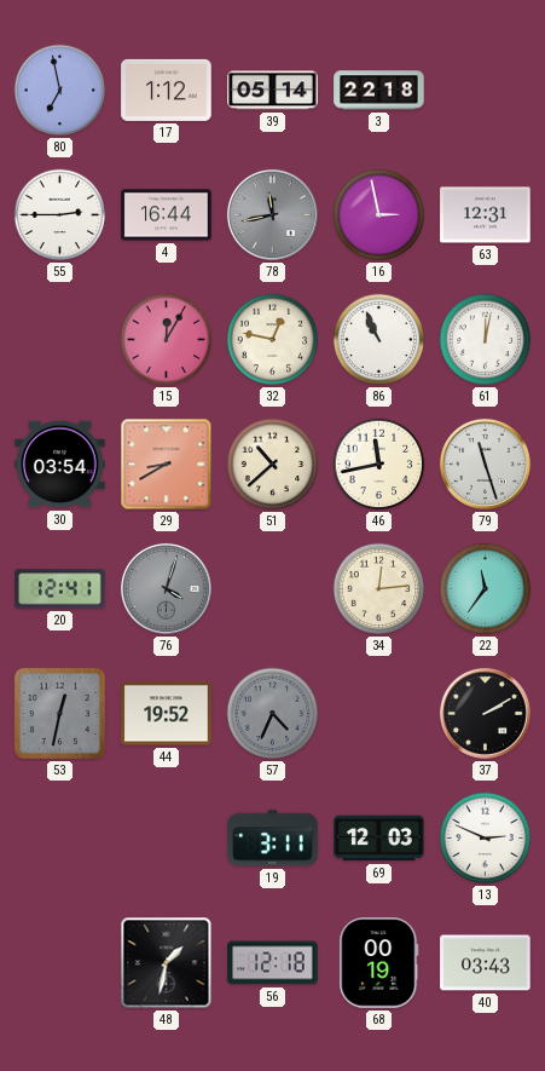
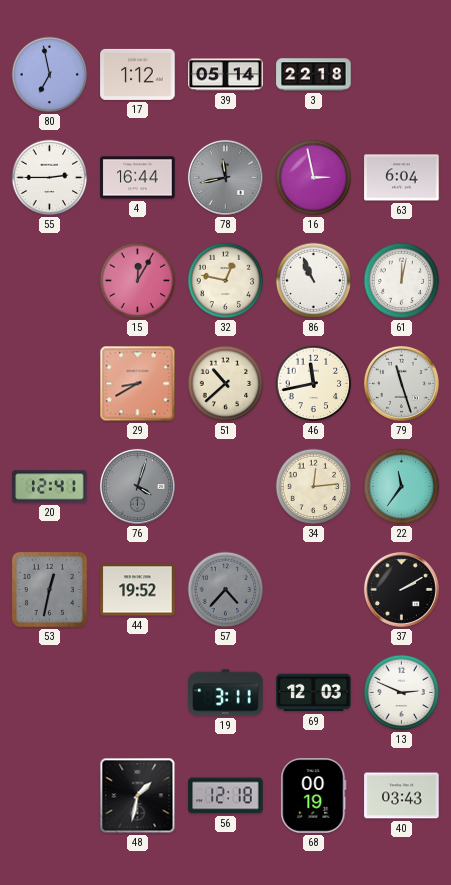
63: 12:31 -> 6:04
30: 03:54 -> none
57: 4:34 -> 4:37
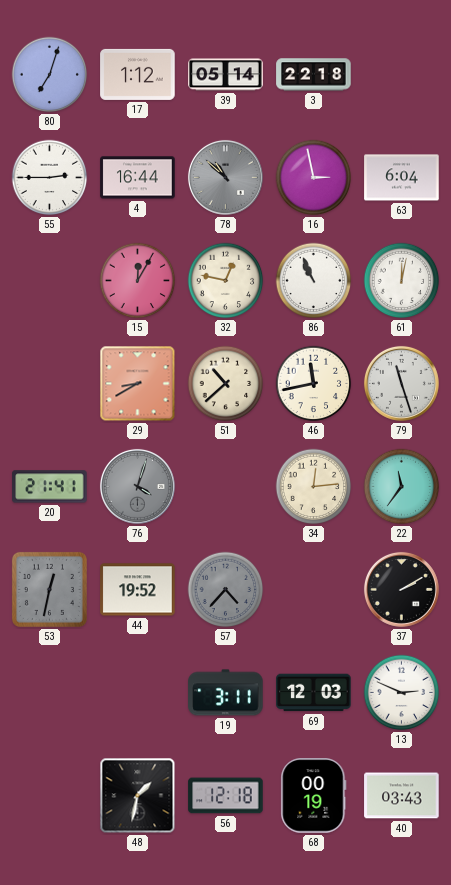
80: 6:58 -> 7:03
78: 11:43 -> 10:52
20: 12:41 -> 21:41
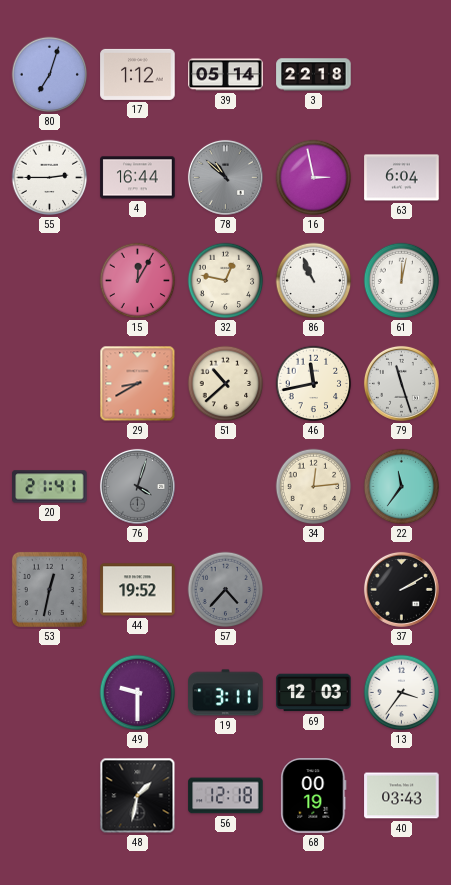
49: none -> 9:30
13: 2:49 -> 3:36
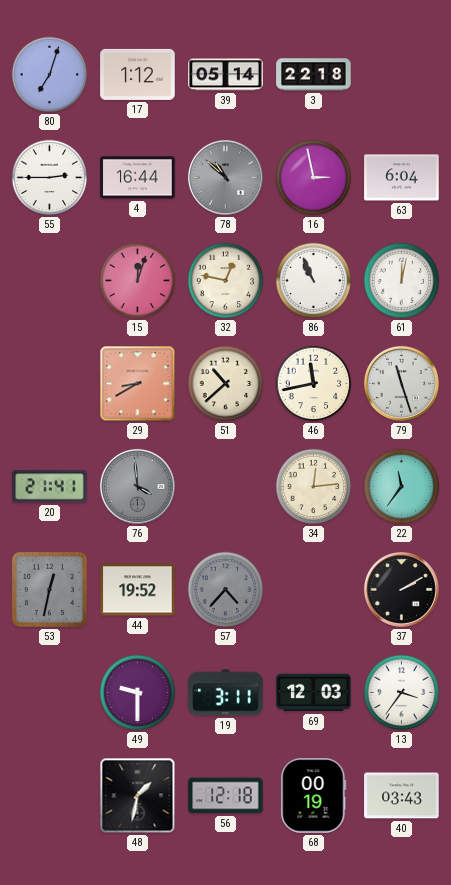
15: 12:05 -> 12:03
76: 4:03 -> 3:59
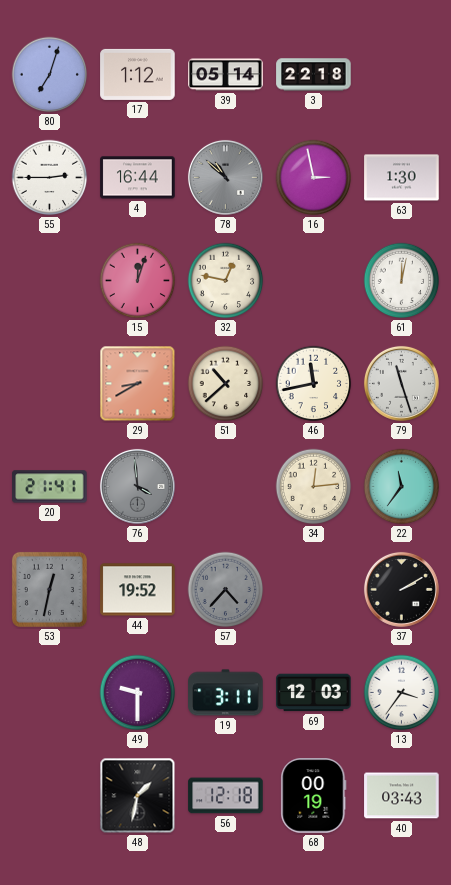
63: 6:04 -> 1:30
86: 10:56 -> none
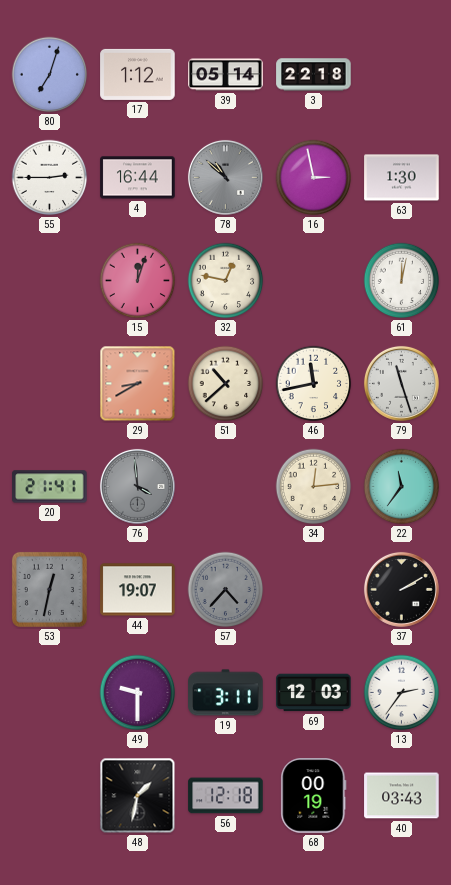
44: 19:52 -> 19:07
13: 3:36 -> 2:36
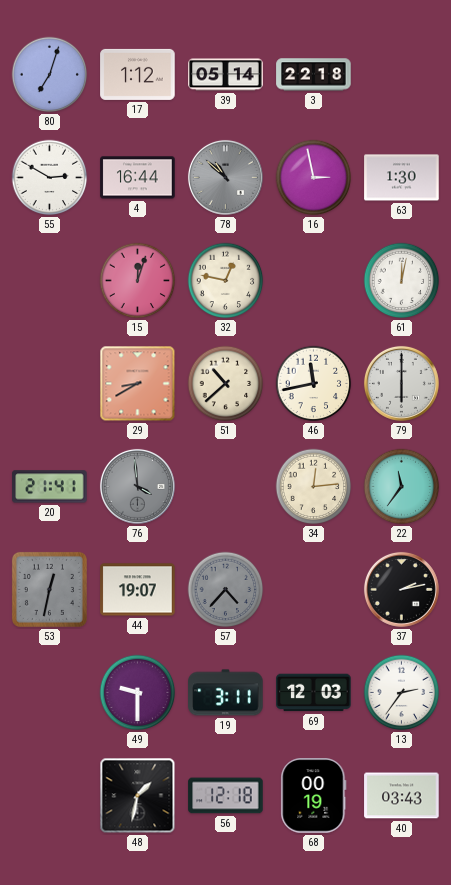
55: 2:45 -> 2:50
79: 11:27 -> 6:00
37: 2:10 -> 2:13
